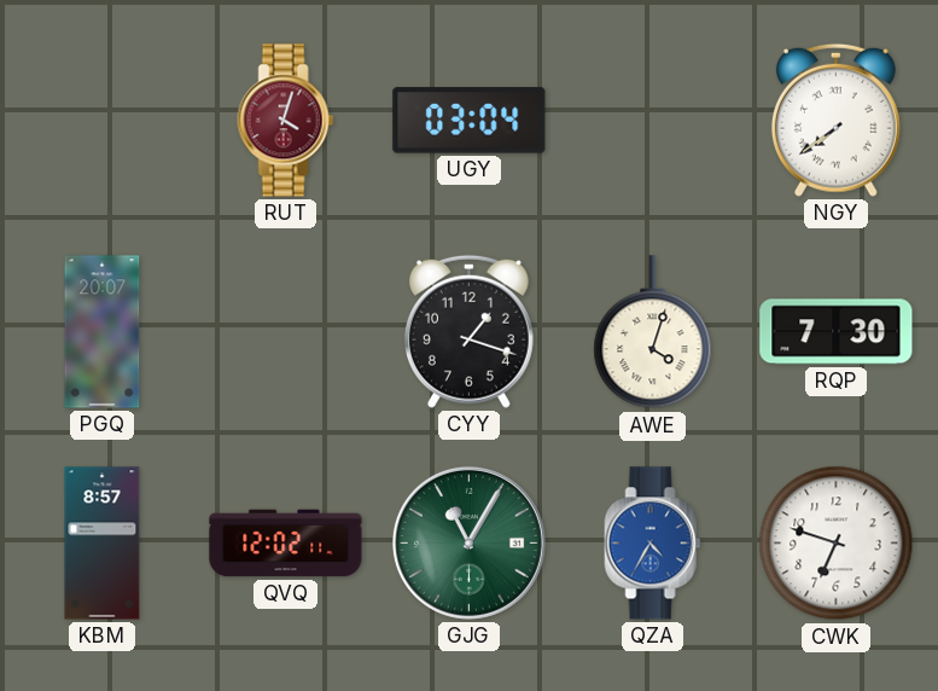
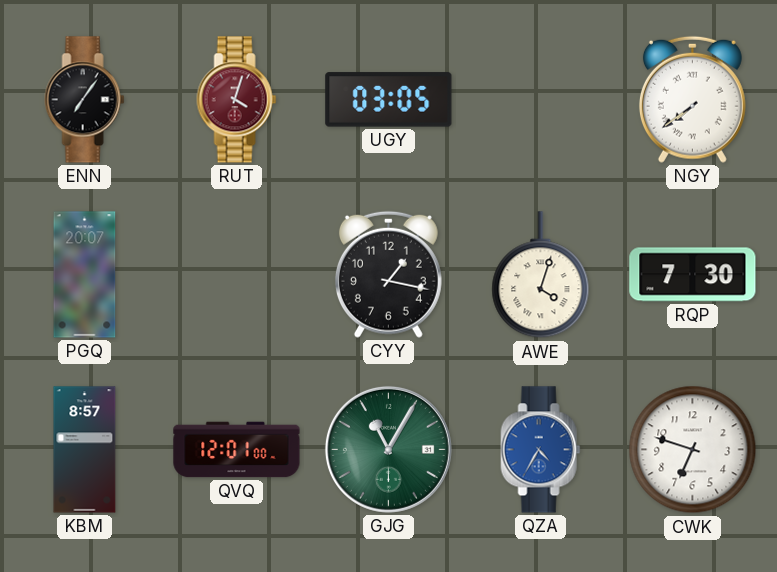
ENN: none -> 7:06
UGY: 03:04 -> 03:05
CYY: 1:18 -> 1:17
QVQ: 12:02 -> 12:01
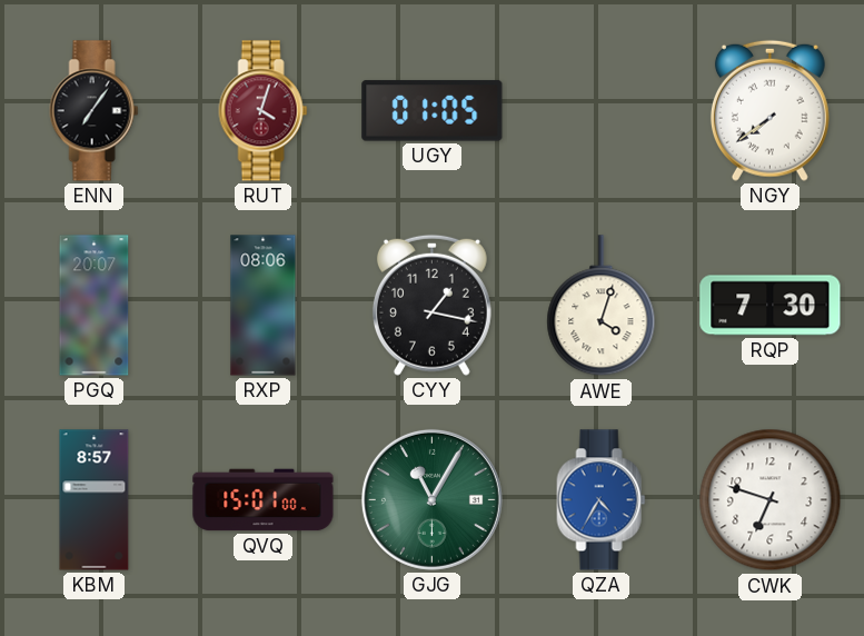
UGY: 03:05 -> 01:05
RXP: none -> 08:06
QVQ: 12:01 -> 15:01
